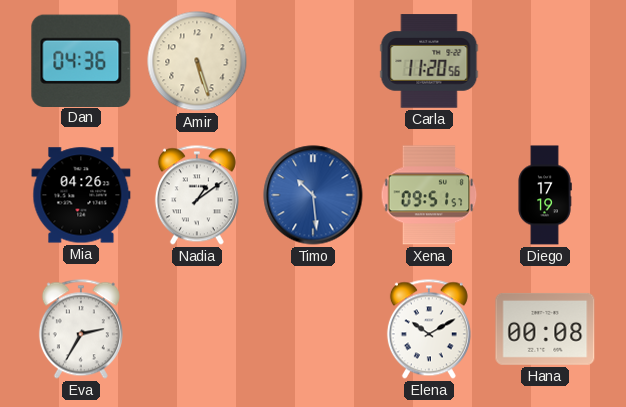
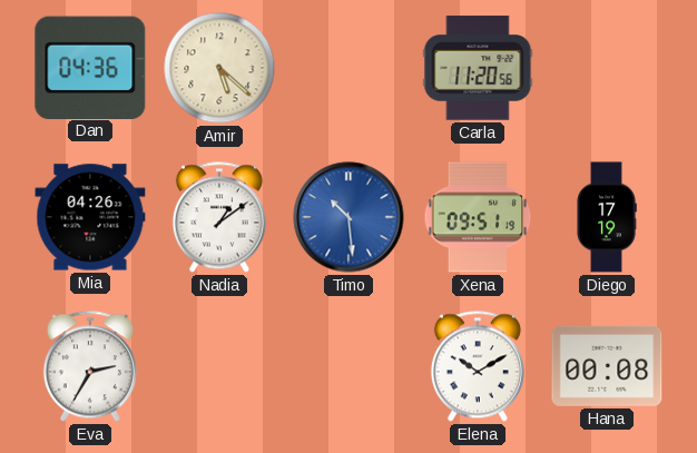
Amir: 5:27 -> 5:22
Xena: 09:51:57 -> 09:51:19
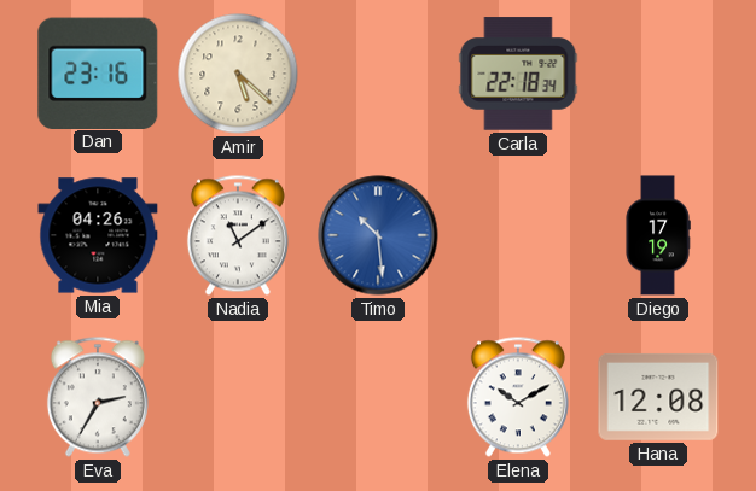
Dan: 04:36 -> 23:16
Carla: 11:20 -> 22:18
Nadia: 1:09 -> 11:09
Xena: 09:51 -> none
Hana: 00:08 -> 12:08
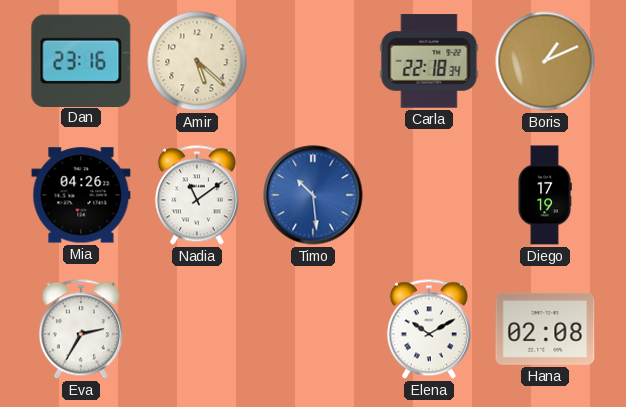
Boris: none -> 1:11
Hana: 12:08 -> 02:08
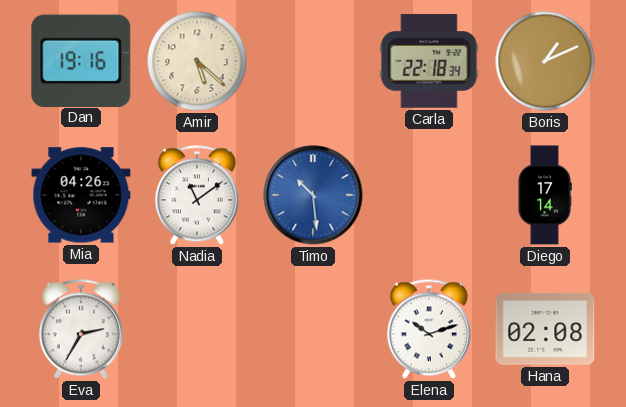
Dan: 23:16 -> 19:16
Diego: 17:19 -> 17:14
Elena: 10:10 -> 10:12
